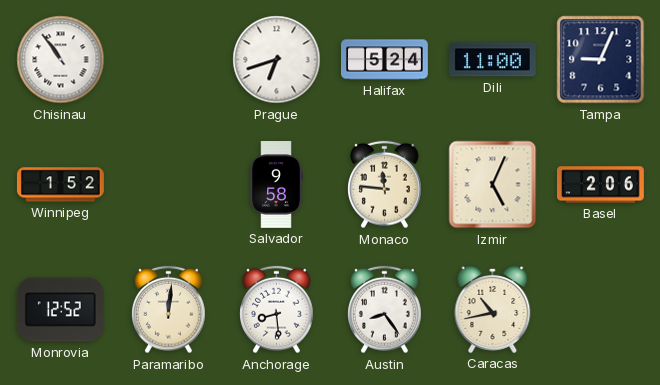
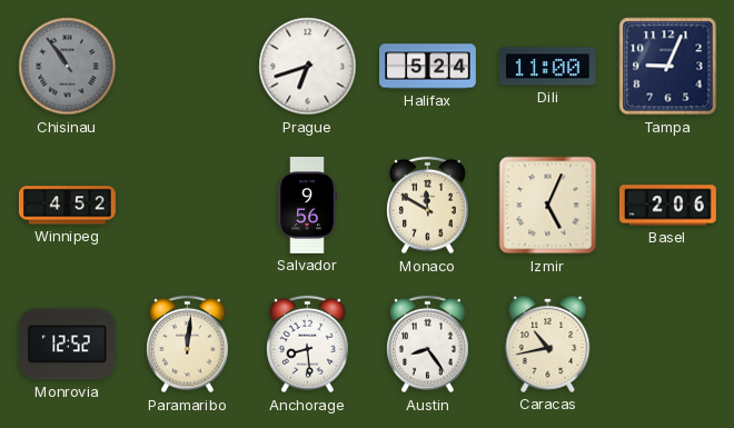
Chisinau dial: white -> grey
Winnipeg: 1:52 -> 4:52
Salvador: 9:58 -> 9:56
Monaco: 11:46 -> 11:50
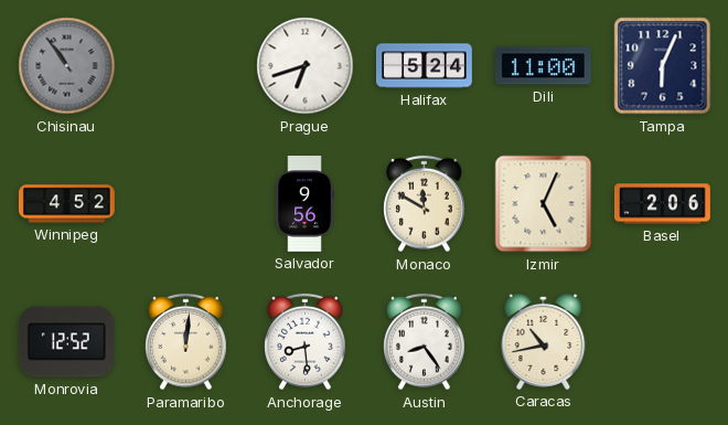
Tampa: 9:04 -> 6:04
